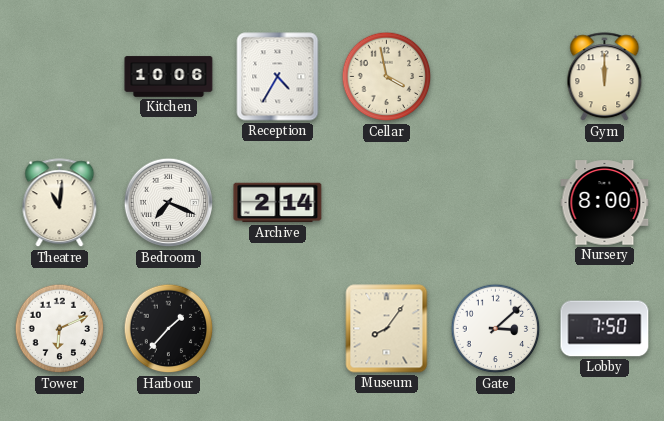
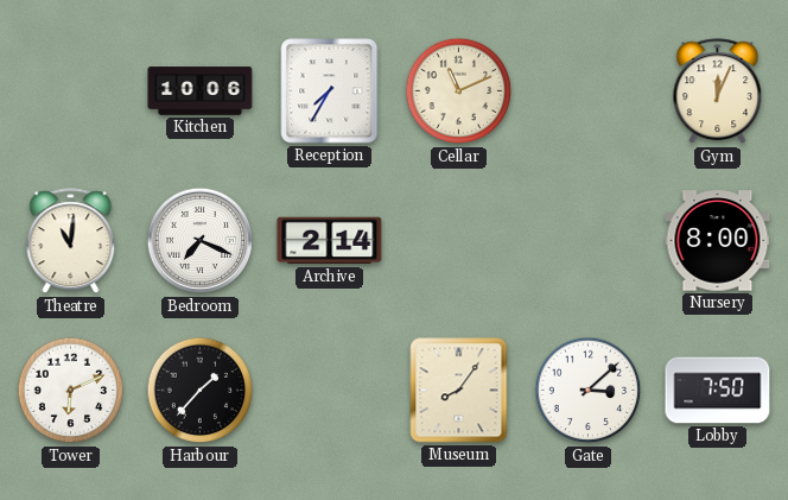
Reception: 4:35 -> 7:35
Cellar: 3:58 -> 11:11
Gym: 12:00 -> 12:04
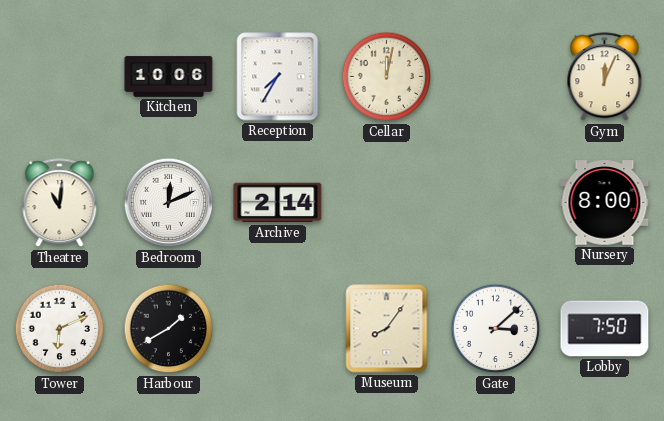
Cellar: 11:11 -> 12:02
Bedroom: 7:19 -> 12:11
Harbour: 1:37 -> 1:40
